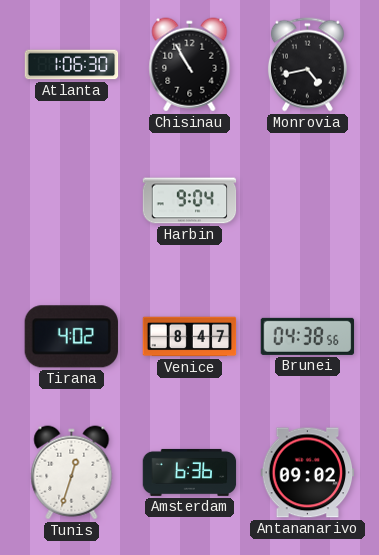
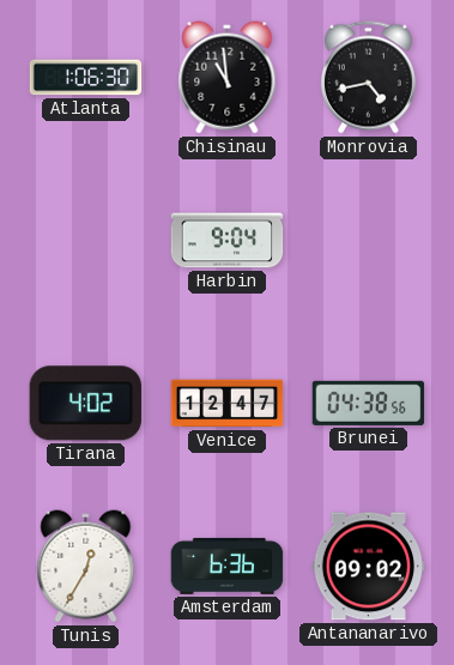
Chisinau: 10:55 -> 10:59
Venice: 8:47 -> 12:47
Tunis: 12:33 -> 12:35
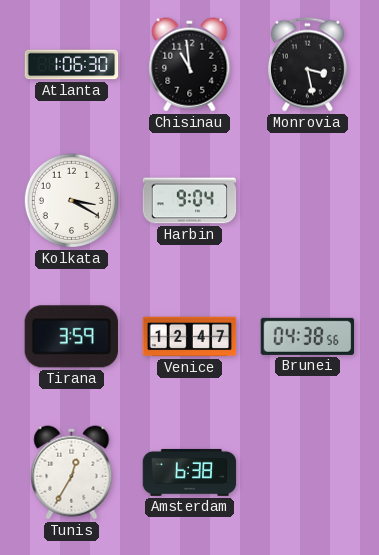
Monrovia: 4:43 -> 3:28
Kolkata: none -> 3:20
Tirana: 4:02 -> 3:59
Amsterdam: 6:36 -> 6:38
Antananarivo: 09:02 -> none
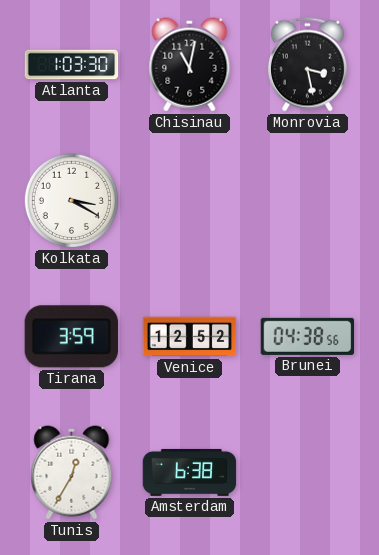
Atlanta: 1:06 -> 1:03
Chisinau: 10:59 -> 11:02
Harbin: 9:04 -> none
Venice: 12:47 -> 12:52
